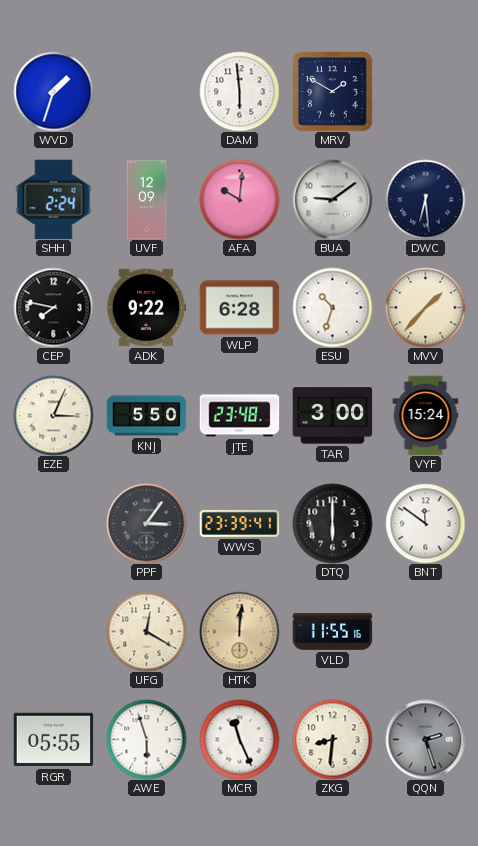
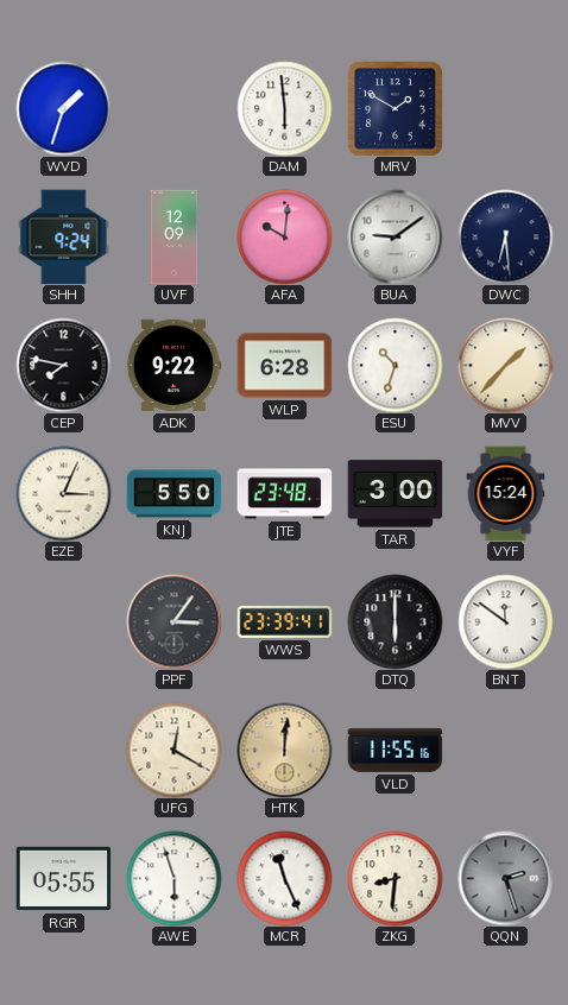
SHH: 2:24 -> 9:24
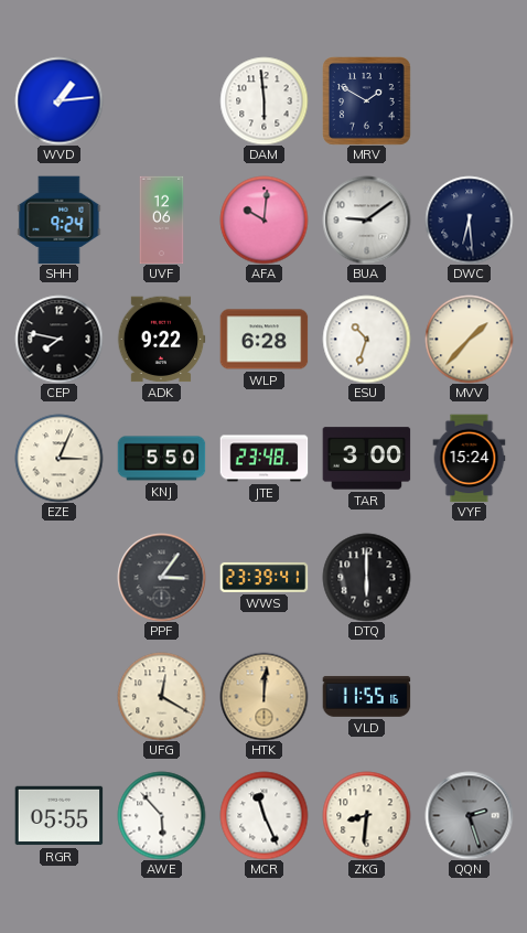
WVD: 1:33 -> 1:14
UVF: 12:09 -> 12:06
BNT: 11:51 -> none
AWE: 5:57 -> 5:53
